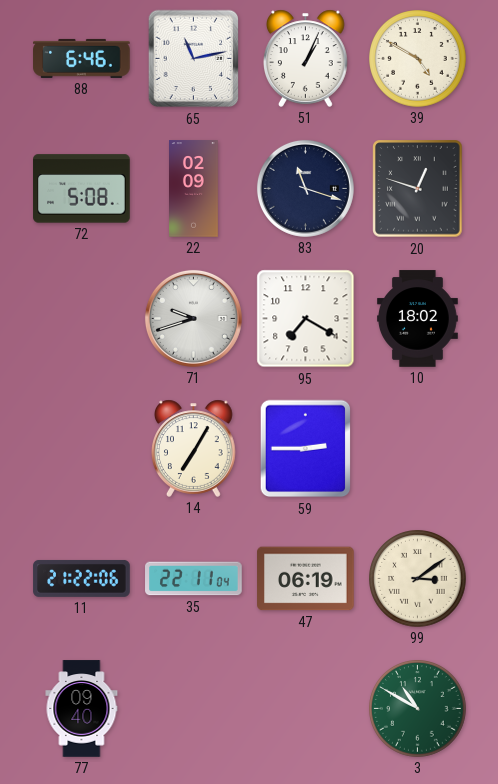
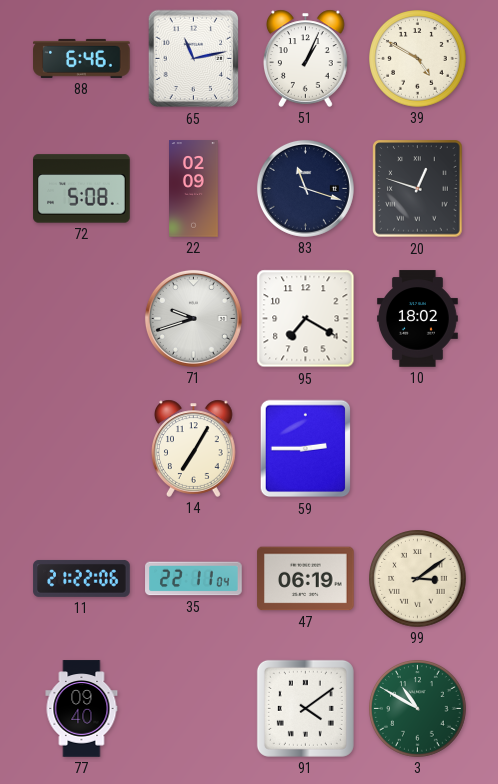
91: none -> 4:09
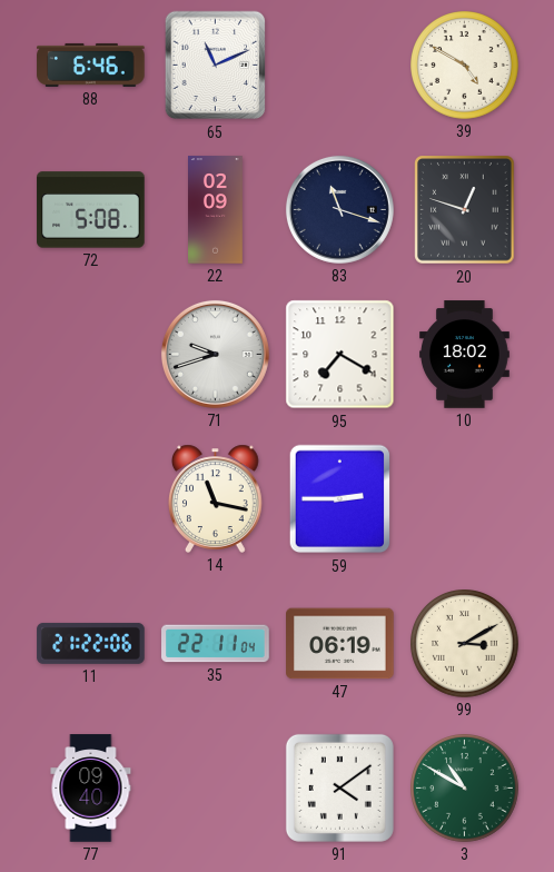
65: 11:13 -> 11:11
51: 1:04 -> none
14: 7:05 -> 11:17
99: 3:09 -> 3:10
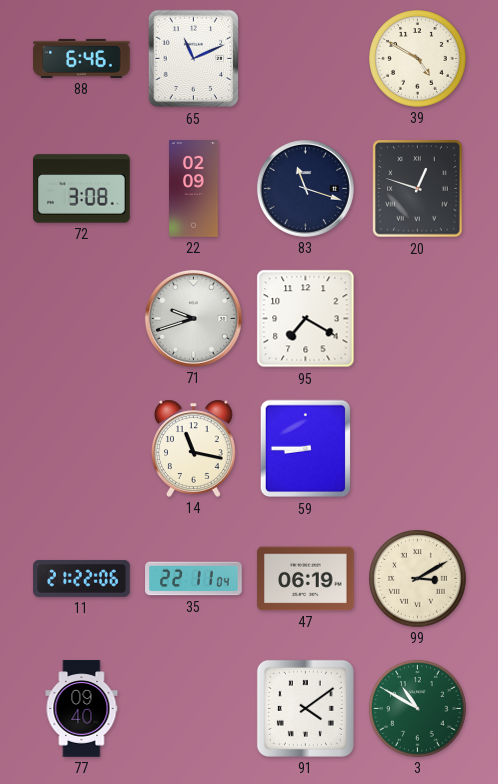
72: 5:08 -> 3:08
10: 18:02 -> none
59: 2:45 -> 8:45
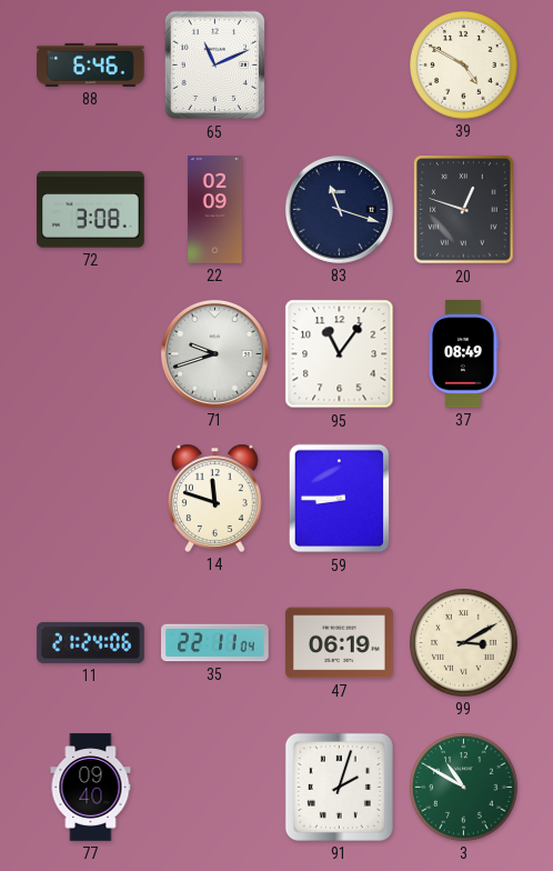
95: 7:20 -> 11:06
37: none -> 08:49
14: 11:17 -> 11:48
11: 21:22 -> 21:24
91: 4:09 -> 2:03
